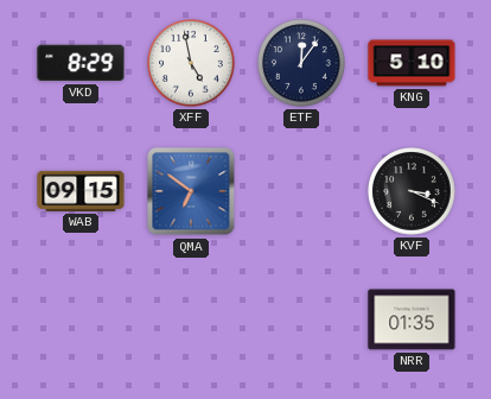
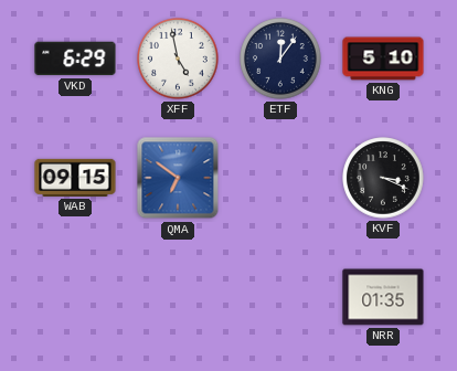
VKD: 8:29 -> 6:29
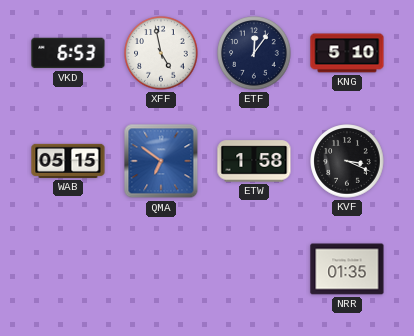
VKD: 6:29 -> 6:53
WAB: 09:15 -> 05:15
ETW: none -> 1:58
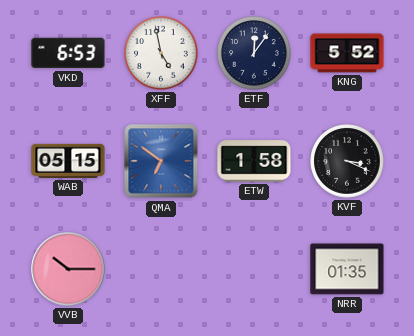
KNG: 5:10 -> 5:52
VVB: none -> 10:15
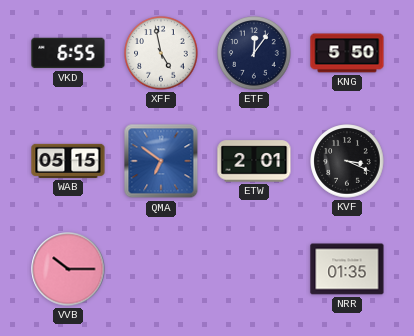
VKD: 6:53 -> 6:55
KNG: 5:52 -> 5:50
ETW: 1:58 -> 2:01
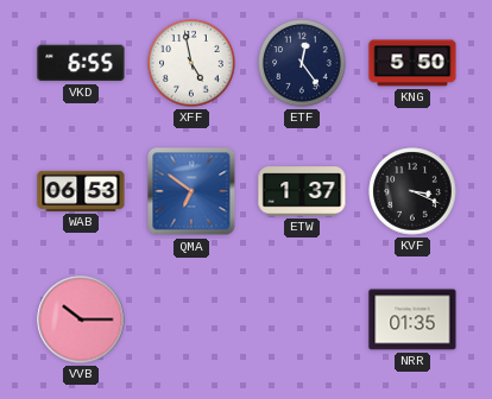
ETF: 12:06 -> 12:24
WAB: 05:15 -> 06:53
ETW: 2:01 -> 1:37
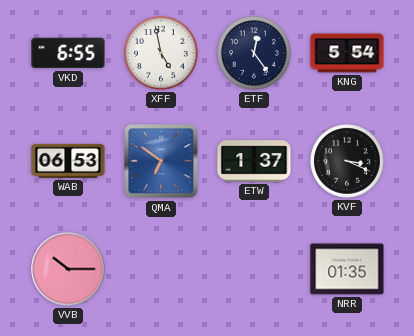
KNG: 5:50 -> 5:54
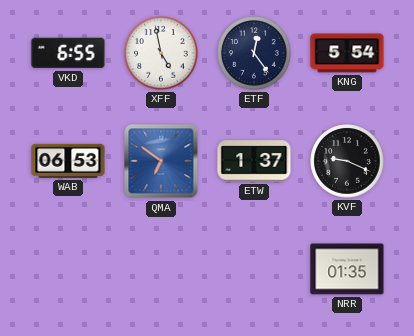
KVF: 3:19 -> 9:19
VVB: 10:15 -> none
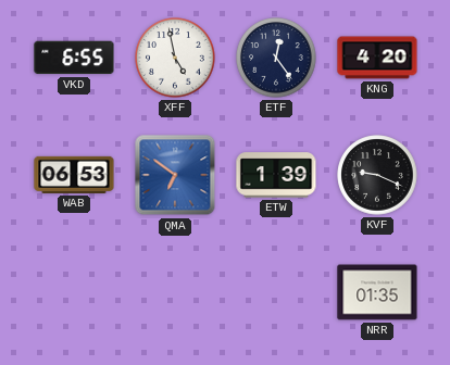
KNG: 5:54 -> 4:20
ETW: 1:37 -> 1:39
